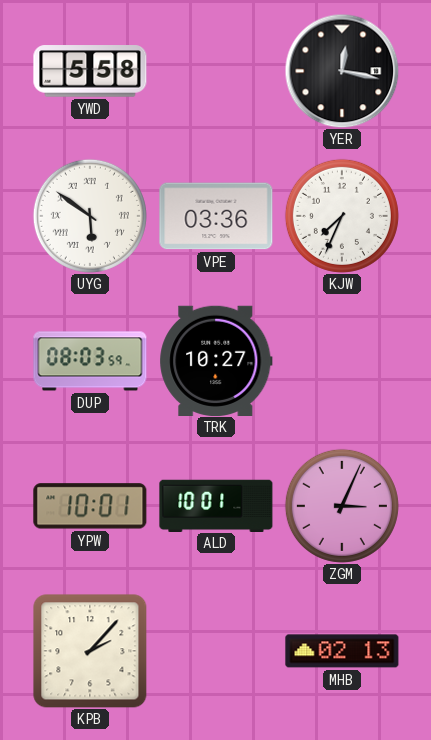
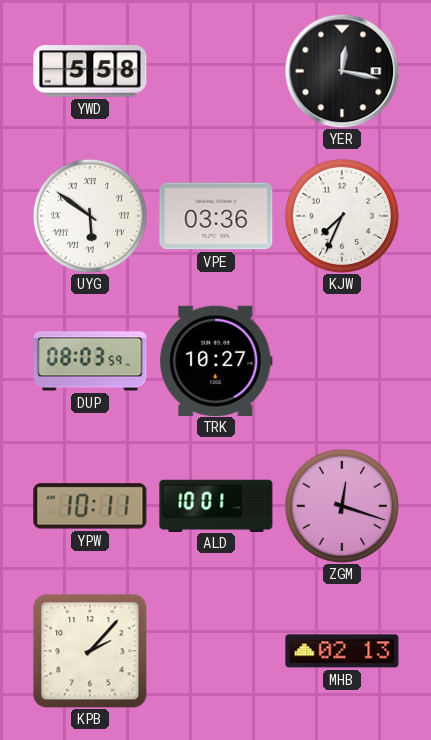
YPW: 10:01 -> 10:11
ZGM: 3:04 -> 12:18
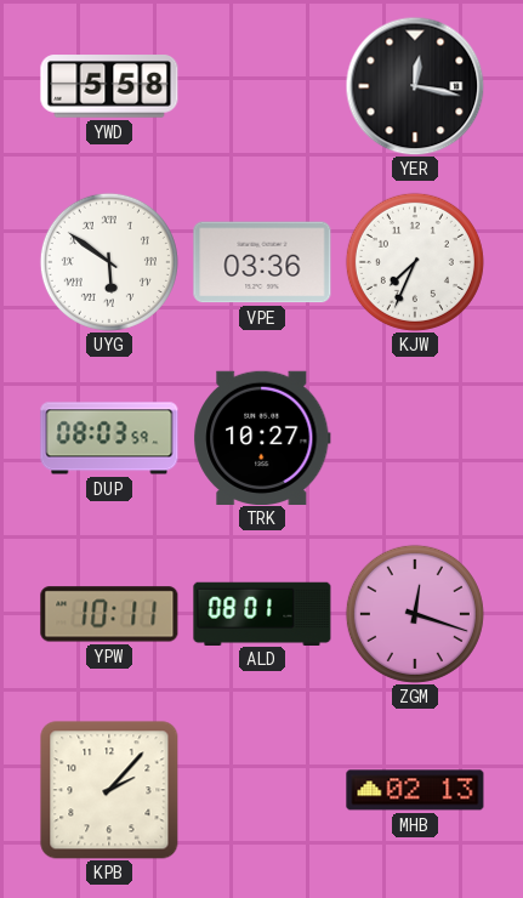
ALD: 10:01 -> 08:01
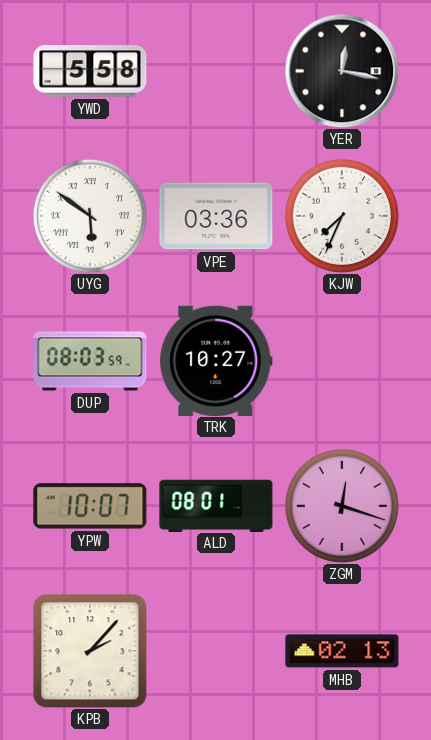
YPW: 10:11 -> 10:07
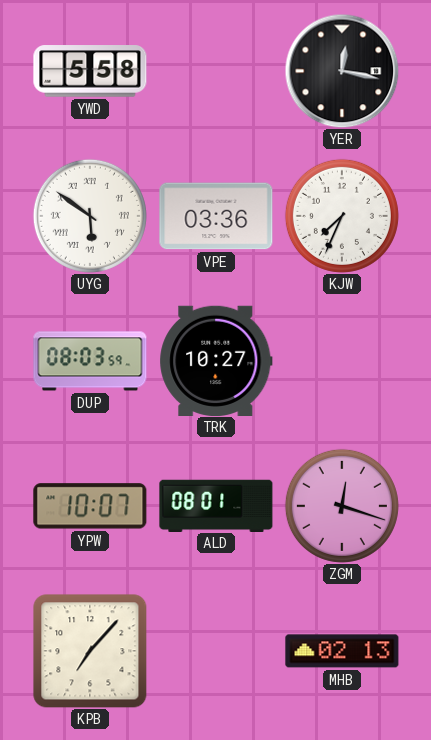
KPB: 2:07 -> 7:07
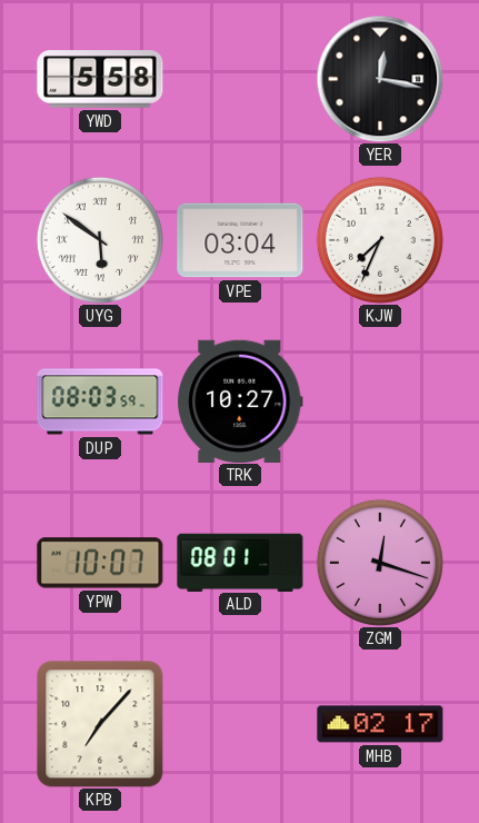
VPE: 03:36 -> 03:04
MHB: 02:13 -> 02:17
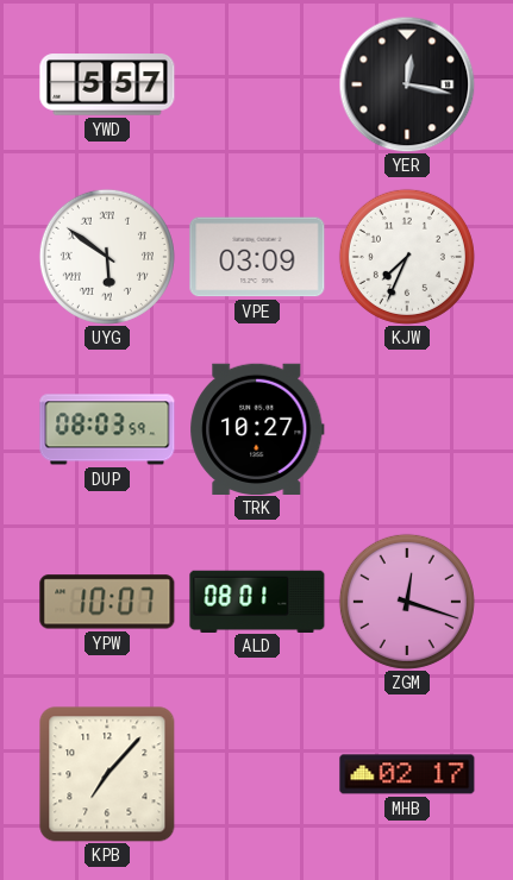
YWD: 5:58 -> 5:57
VPE: 03:04 -> 03:09
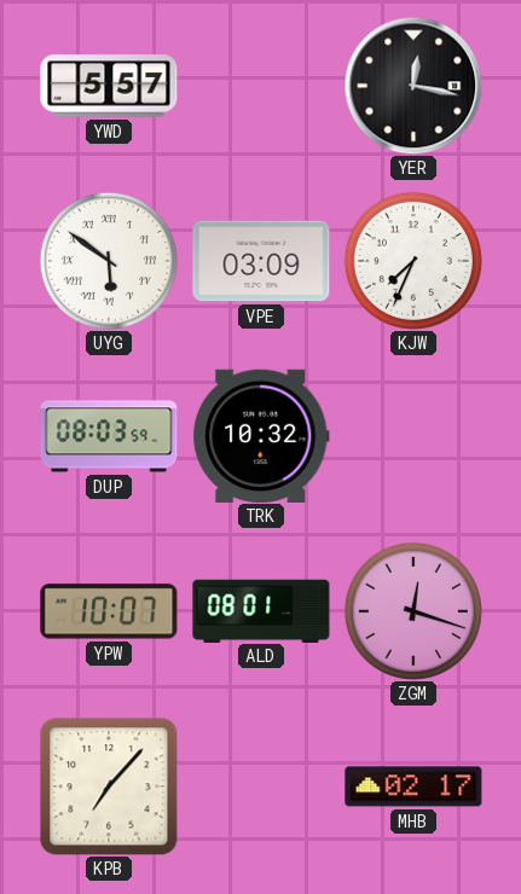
TRK: 10:27 -> 10:32
